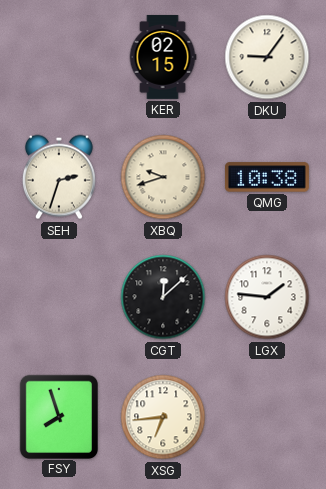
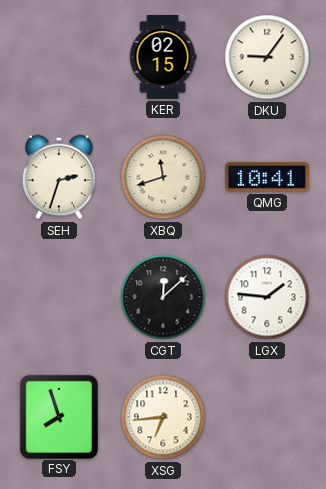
XBQ: 9:42 -> 11:42
QMG: 10:38 -> 10:41
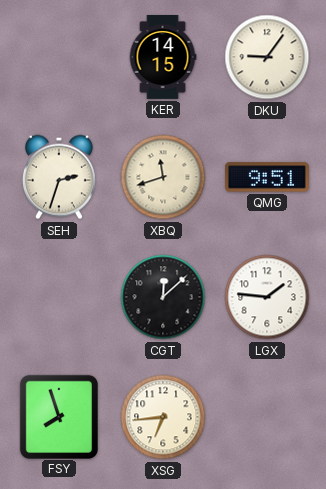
KER: 02:15 -> 14:15
QMG: 10:41 -> 9:51
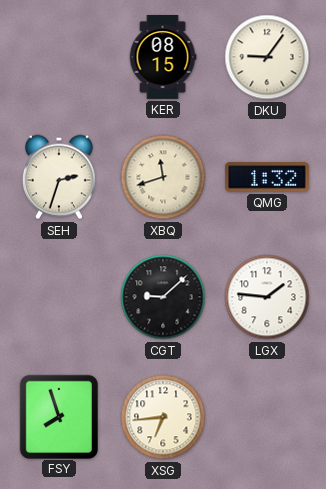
KER: 14:15 -> 08:15
QMG: 9:51 -> 1:32
CGT: 12:08 -> 9:08
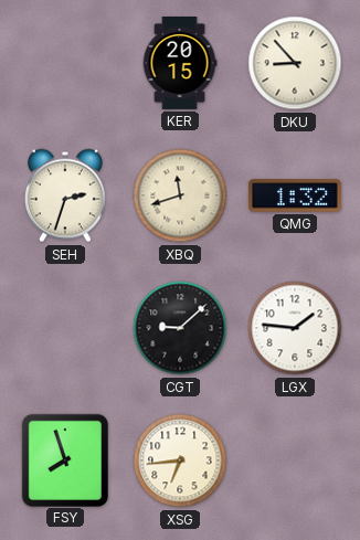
KER: 08:15 -> 20:15
DKU: 9:06 -> 8:53
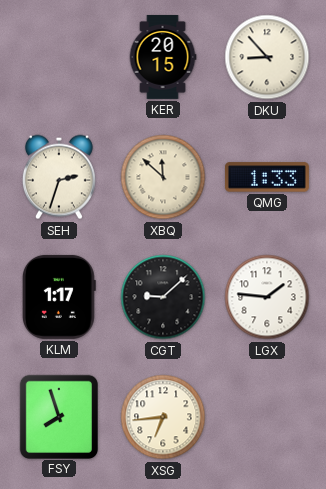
XBQ: 11:42 -> 11:52
QMG: 1:32 -> 1:33
KLM: none -> 1:17
